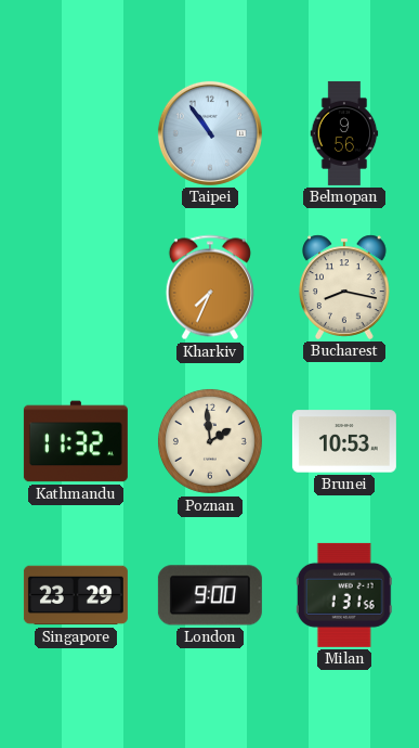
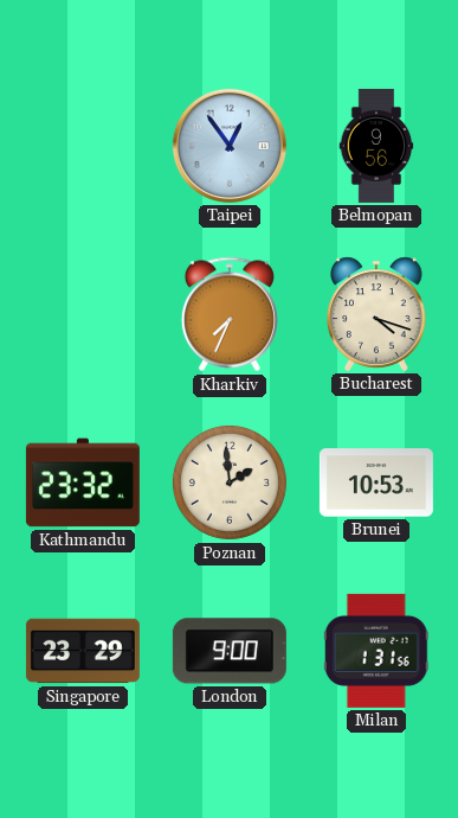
Taipei: 10:54 -> 12:54
Bucharest: 8:17 -> 4:18
Kathmandu: 11:32 -> 23:32
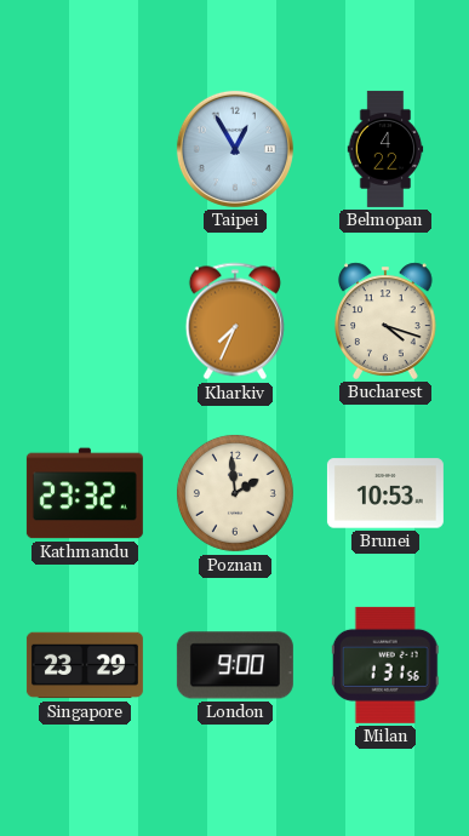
Taipei: 12:54 -> 12:55
Belmopan: 9:56 -> 4:22
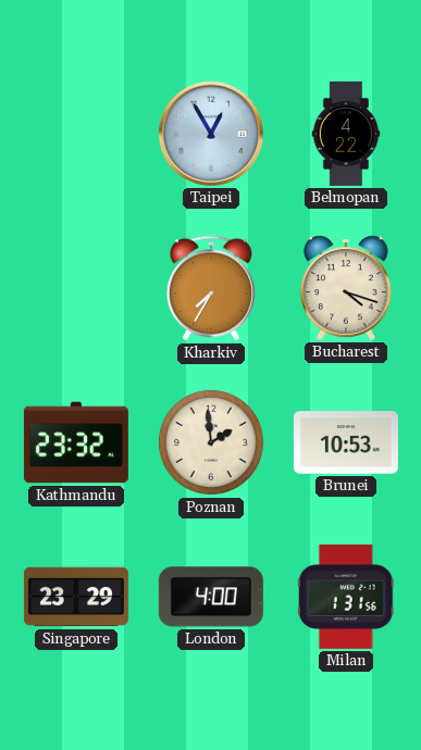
Kharkiv: 7:34 -> 7:35
London: 9:00 -> 4:00
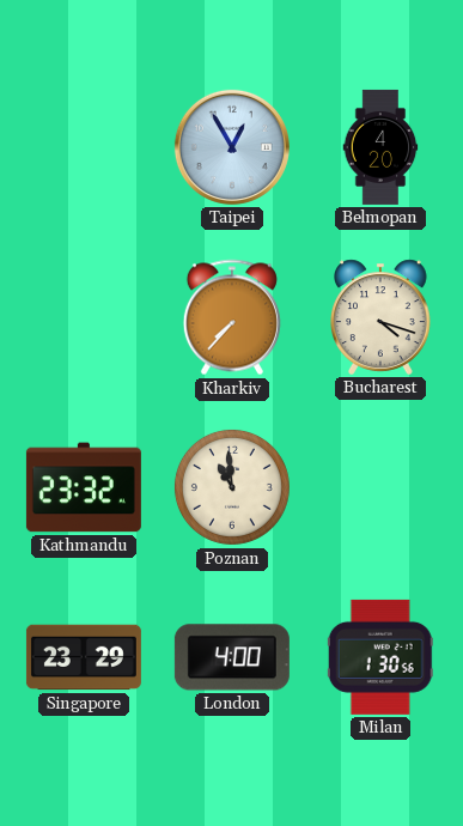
Belmopan: 4:22 -> 4:20
Kharkiv: 7:35 -> 7:37
Poznan: 1:59 -> 10:59
Brunei: 10:53 -> none
Milan: 1:31 -> 1:30
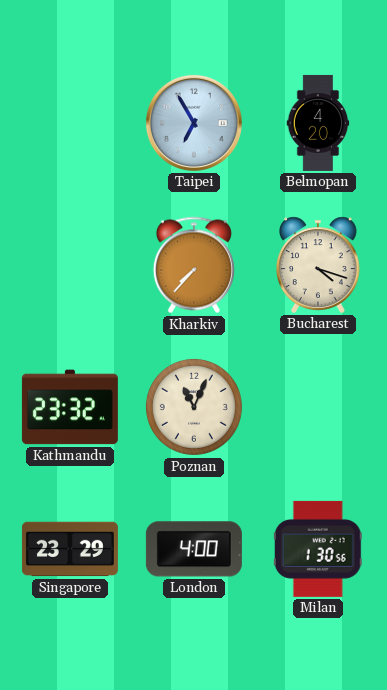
Taipei: 12:55 -> 6:55
Poznan: 10:59 -> 11:04
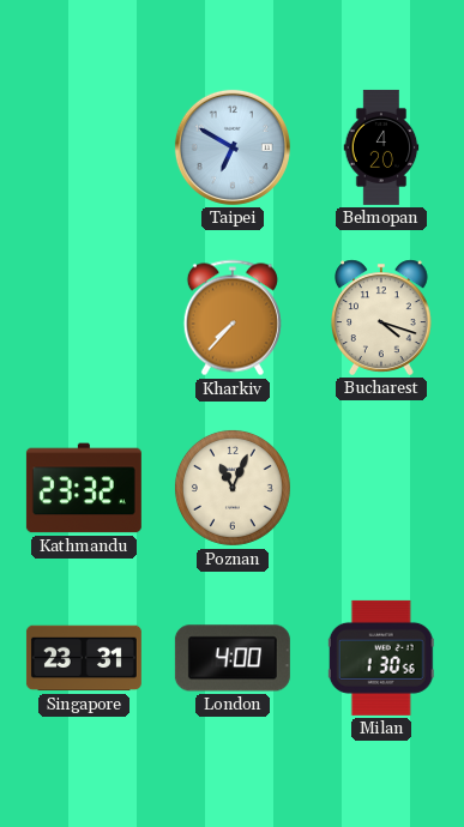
Taipei: 6:55 -> 6:50
Singapore: 23:29 -> 23:31
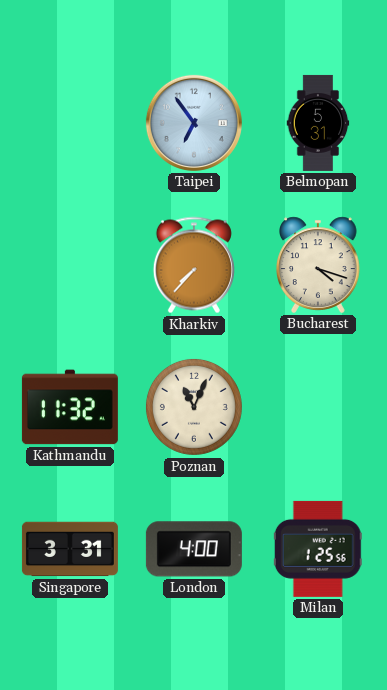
Taipei: 6:50 -> 6:54
Belmopan: 4:20 -> 5:31
Kathmandu: 23:32 -> 11:32
Singapore: 23:31 -> 3:31
Milan: 1:30 -> 1:25
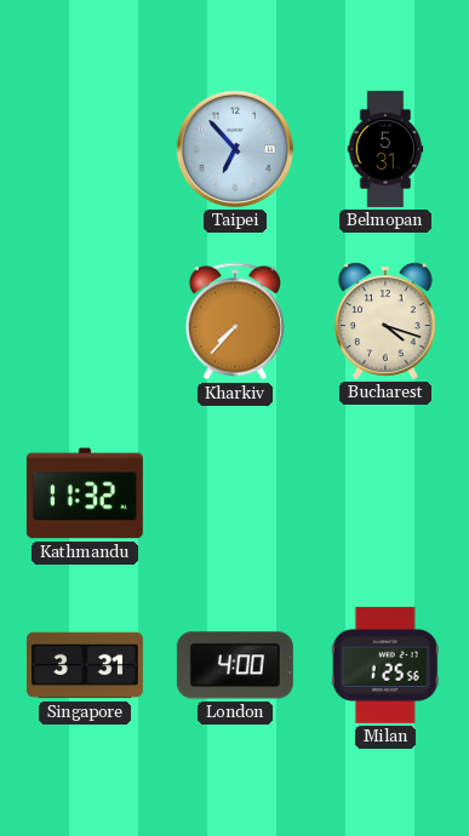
Taipei: 6:54 -> 6:53
Poznan: 11:04 -> none
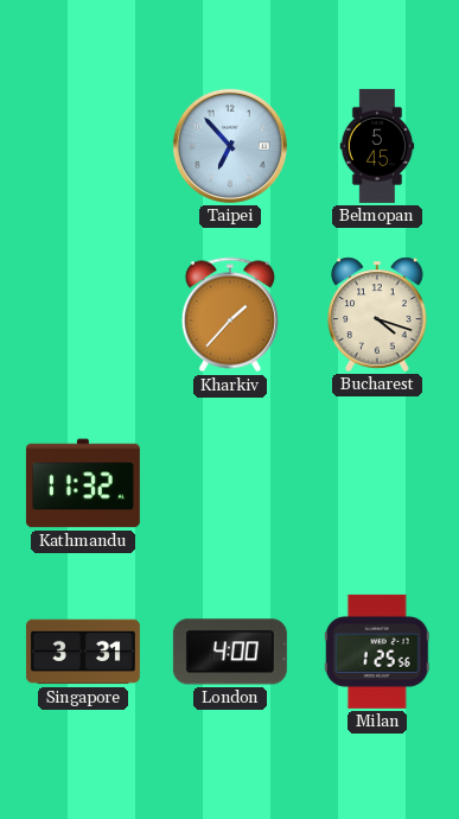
Belmopan: 5:31 -> 5:45
Kharkiv: 7:37 -> 1:37
